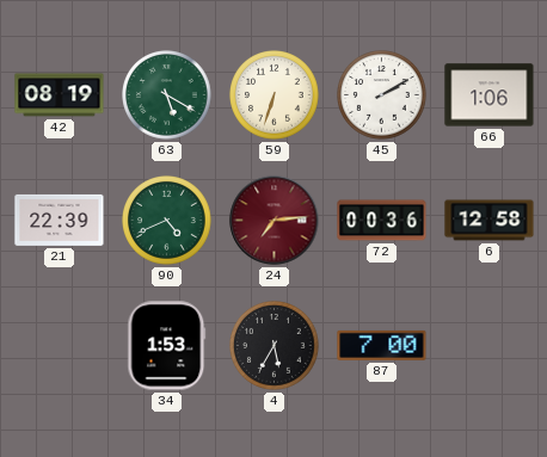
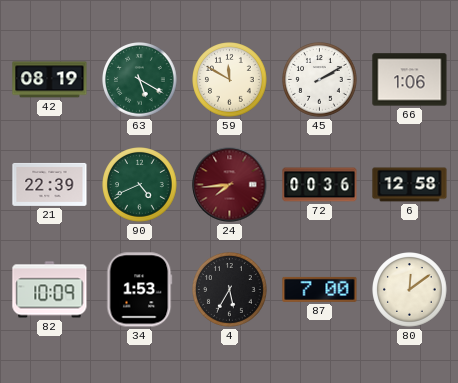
59: 6:33 -> 11:50
24: 7:14 -> 7:44
82: none -> 10:09
80: none -> 12:09
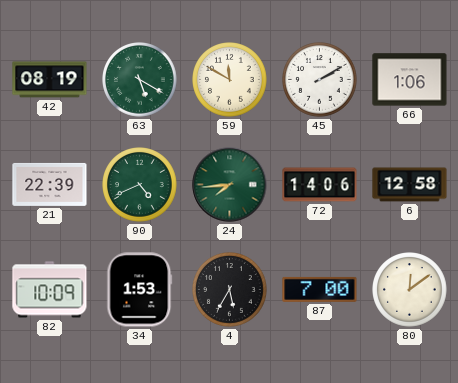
24 dial: burgundy -> green
72: 00:36 -> 14:06
